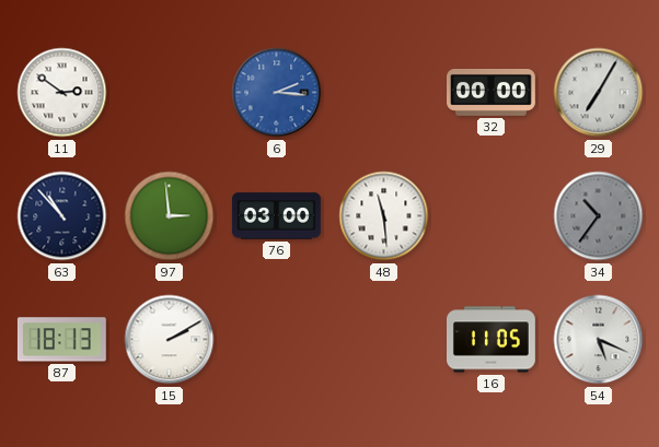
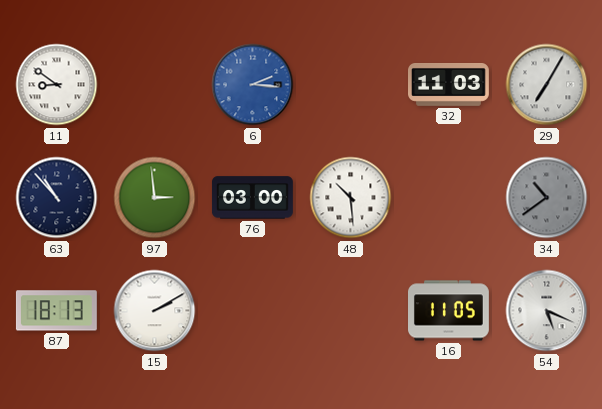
11: 2:51 -> 8:51
32: 00:00 -> 11:03
48: 11:29 -> 10:29
34: 10:36 -> 10:39
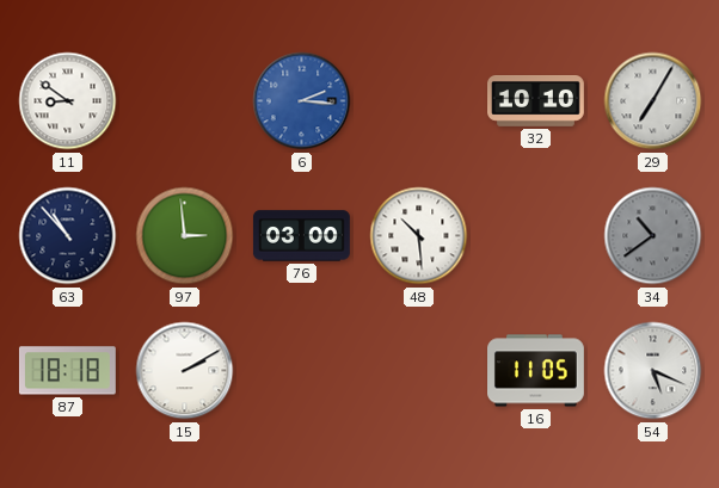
32: 11:03 -> 10:10
87: 18:13 -> 18:18
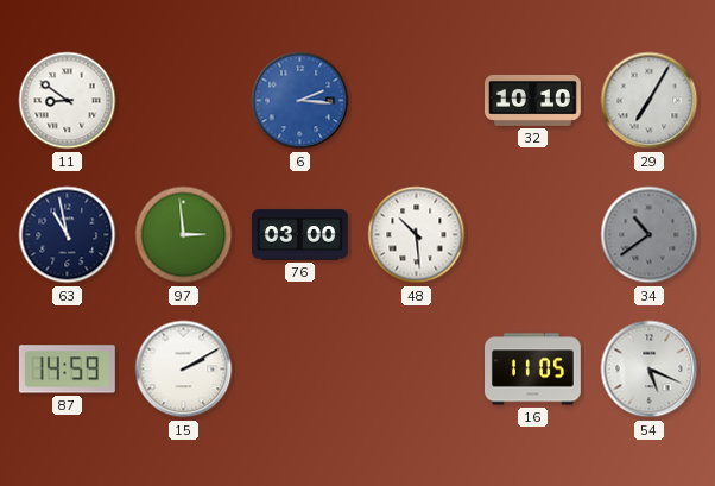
63: 10:53 -> 10:58
87: 18:18 -> 14:59
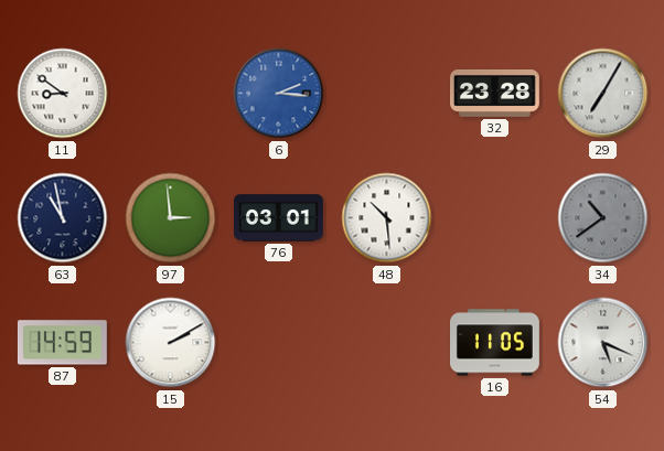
32: 10:10 -> 23:28
76: 03:00 -> 03:01
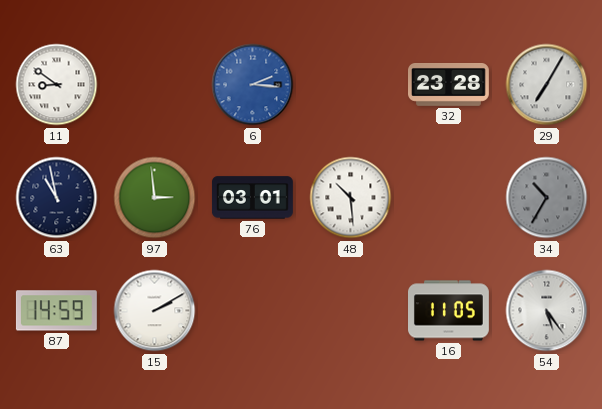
34: 10:39 -> 10:35
54: 5:19 -> 5:24
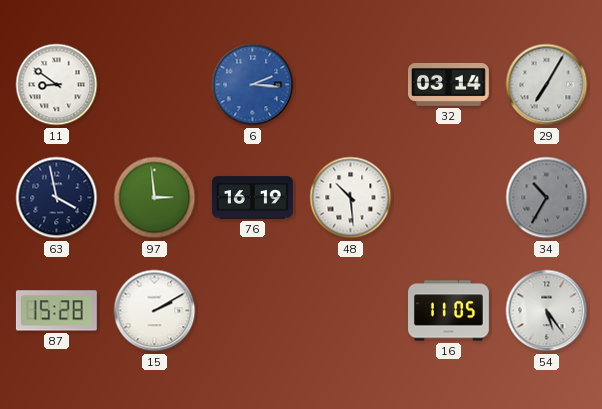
32: 23:28 -> 03:14
63: 10:58 -> 3:58
76: 03:01 -> 16:19
87: 14:59 -> 15:28
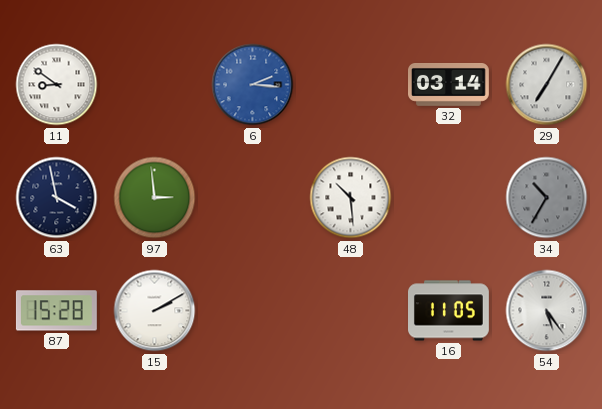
76: 16:19 -> none
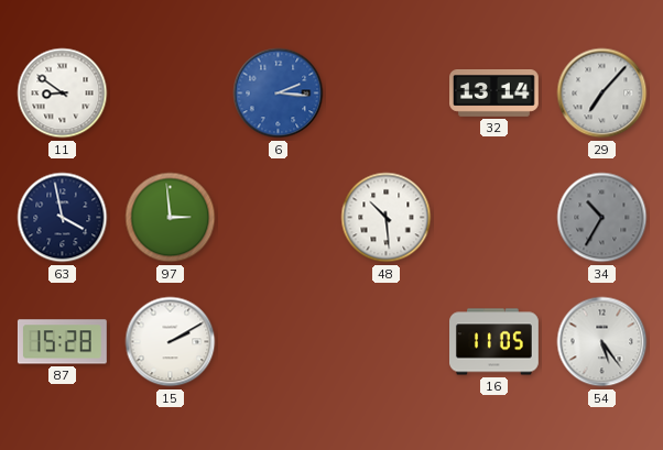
32: 03:14 -> 13:14
29: 7:05 -> 7:07
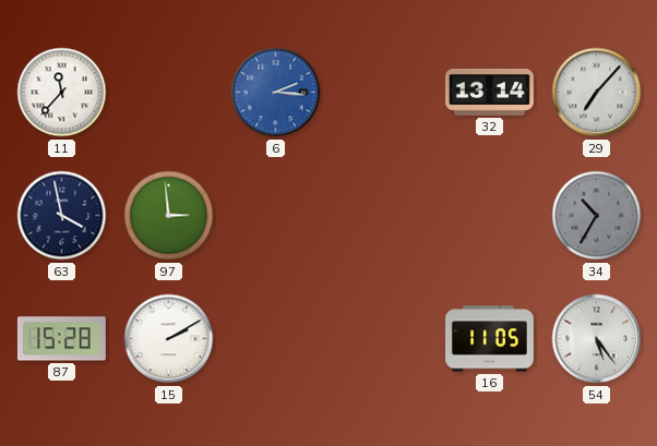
11: 8:51 -> 11:37
48: 10:29 -> none
